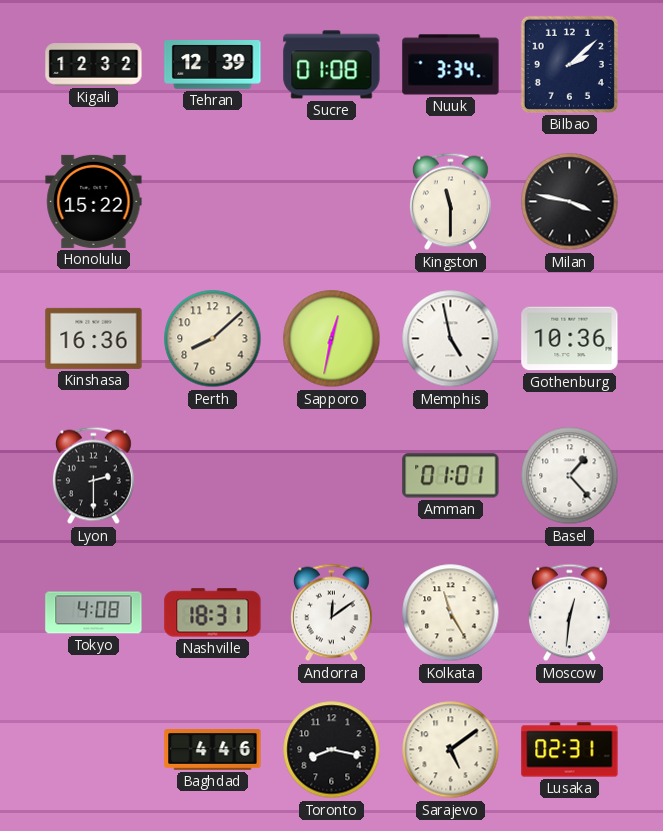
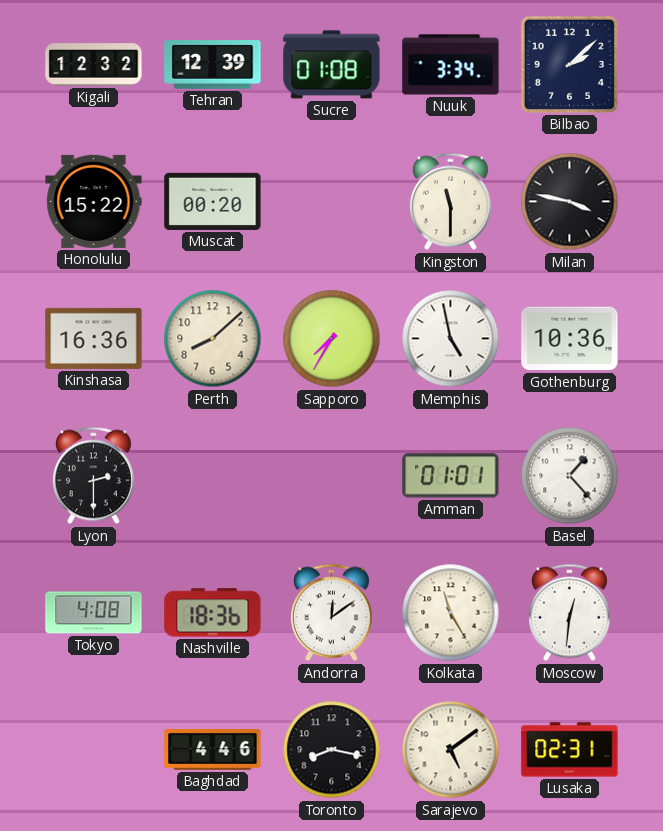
Muscat: none -> 00:20
Sapporo: 12:32 -> 7:35
Nashville: 18:31 -> 18:36
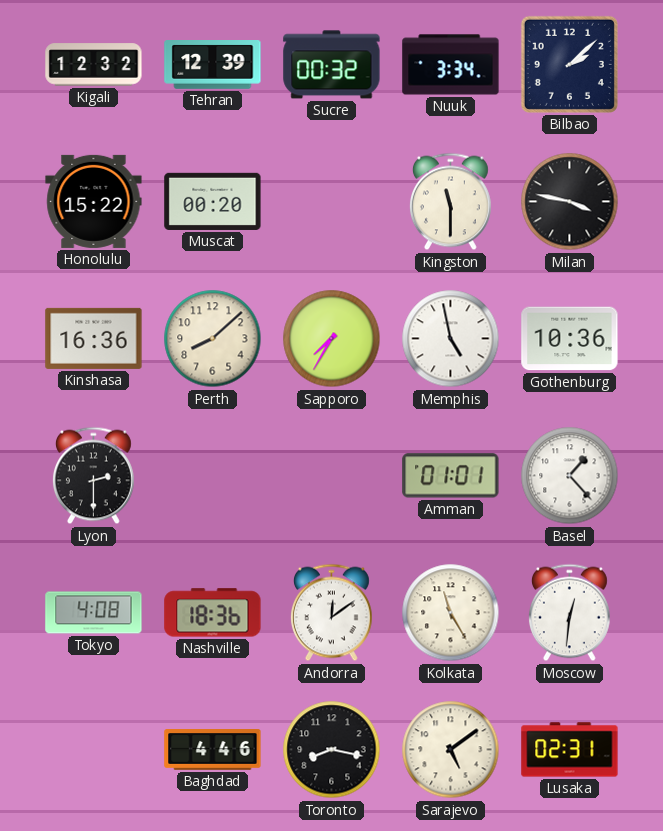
Sucre: 01:08 -> 00:32
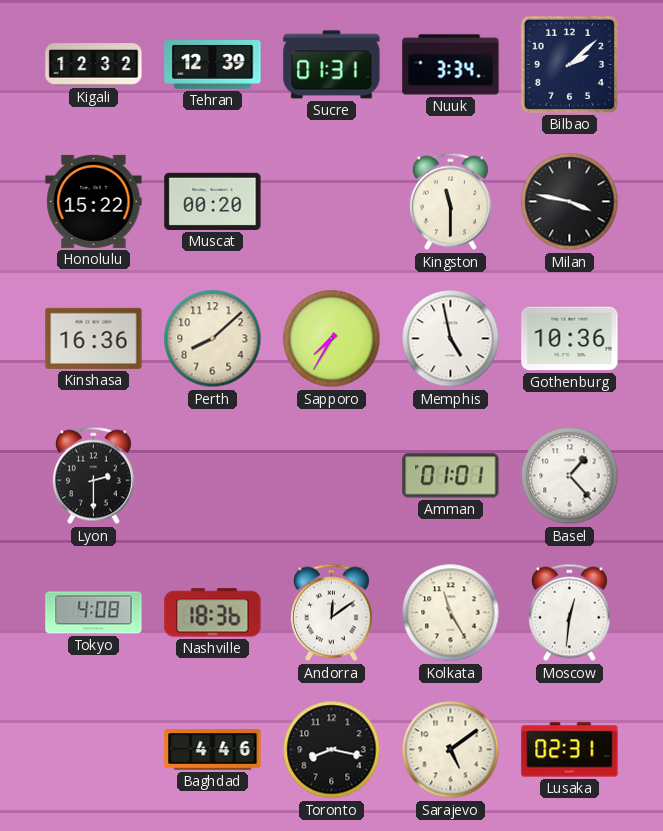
Sucre: 00:32 -> 01:31
